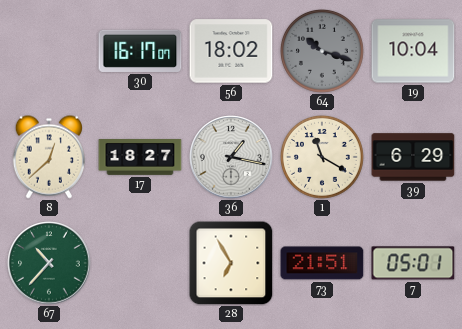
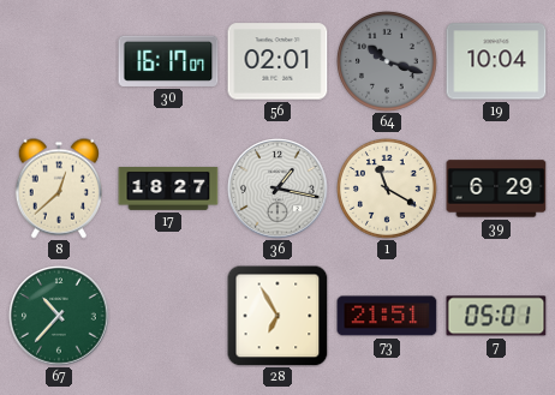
56: 18:02 -> 02:01
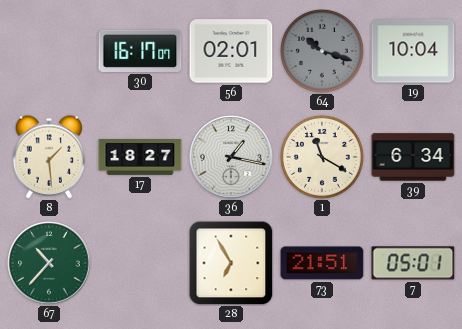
8: 12:38 -> 1:29
39: 6:29 -> 6:34
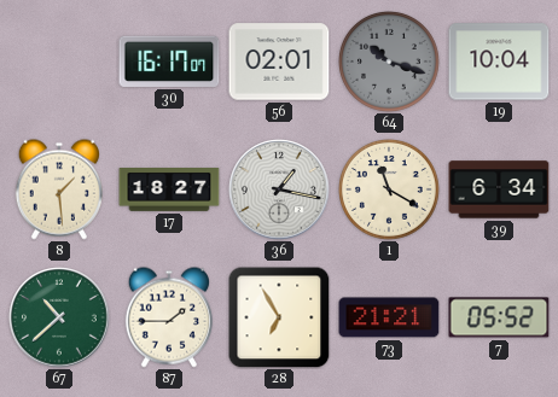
67: 10:37 -> 10:38
87: none -> 1:45
73: 21:51 -> 21:21
7: 05:01 -> 05:52
